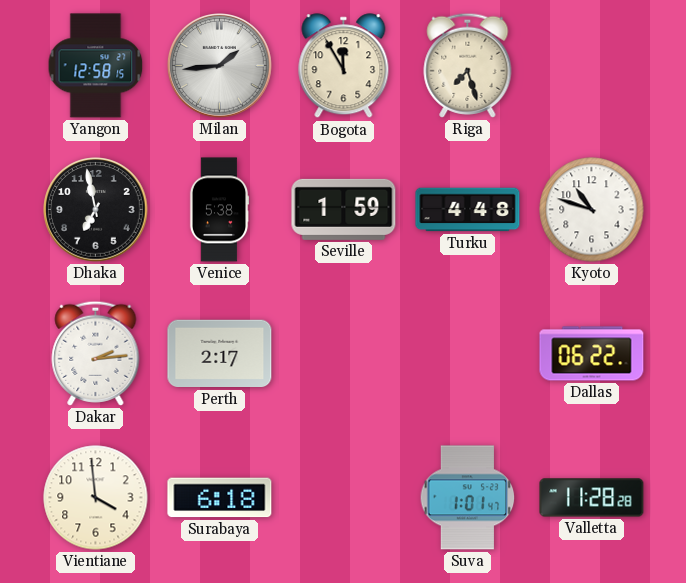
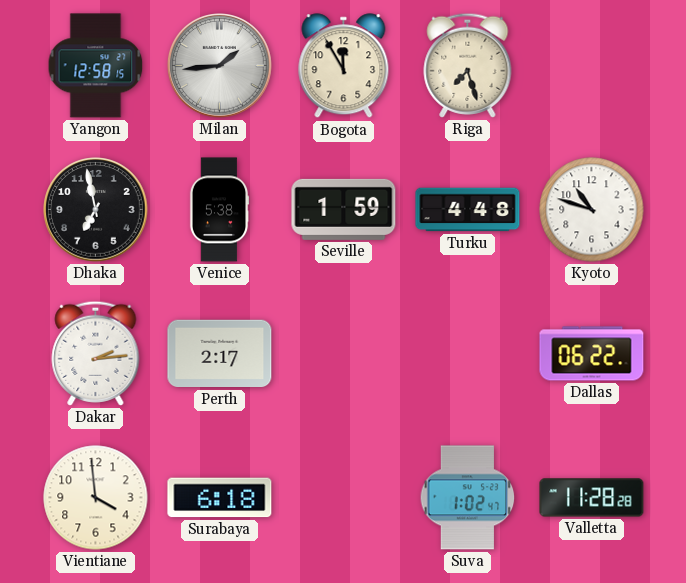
Suva: 1:01 -> 1:02
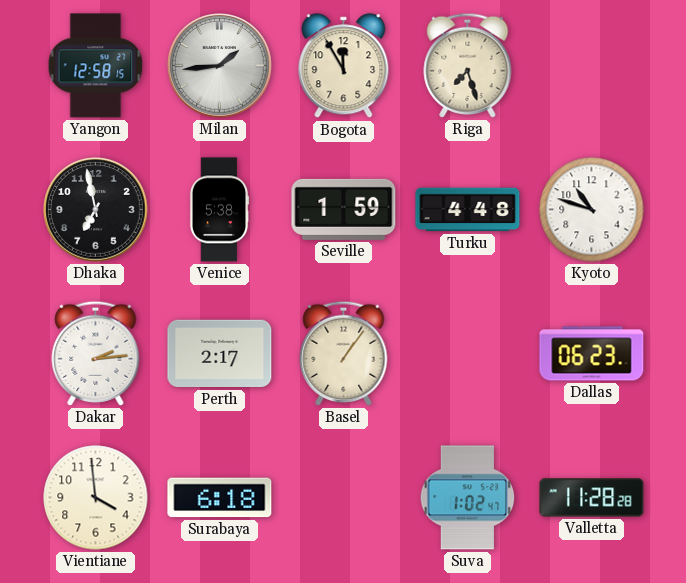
Basel: none -> 1:06
Dallas: 06:22 -> 06:23
